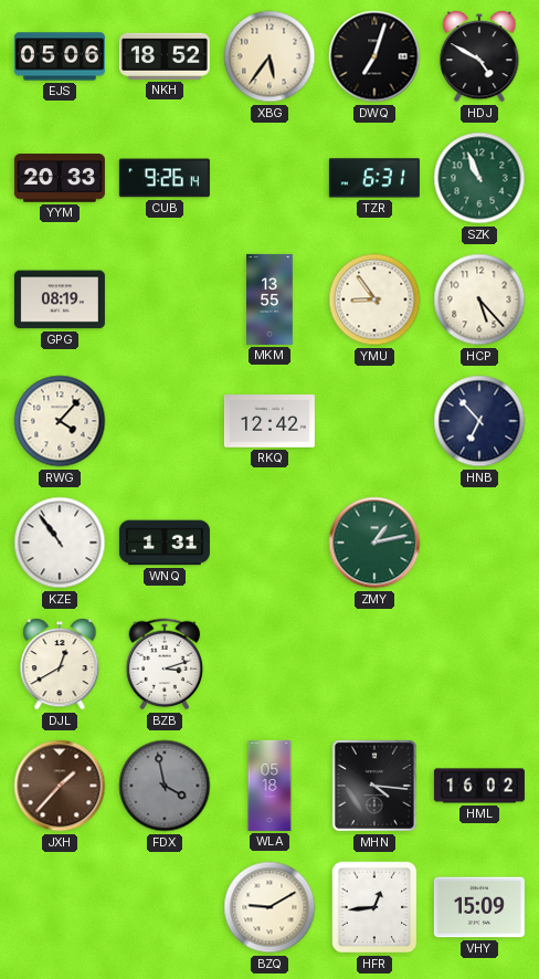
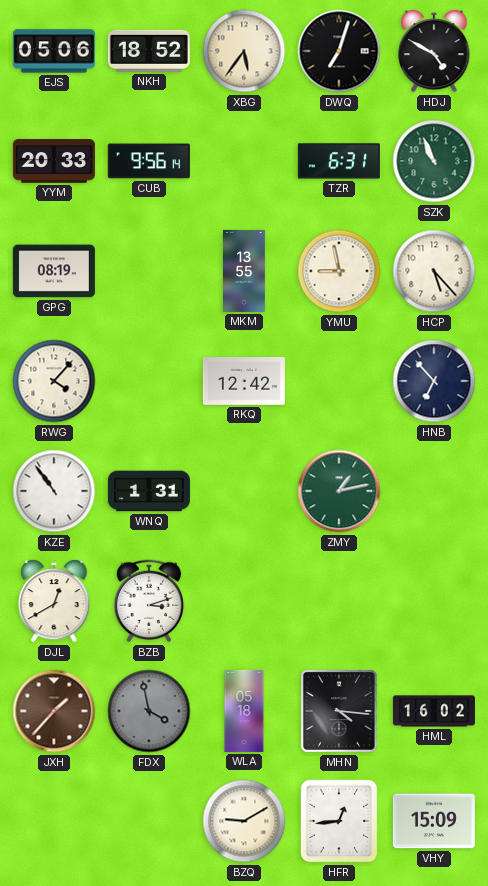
CUB: 9:26 -> 9:56
YMU: 8:54 -> 8:58
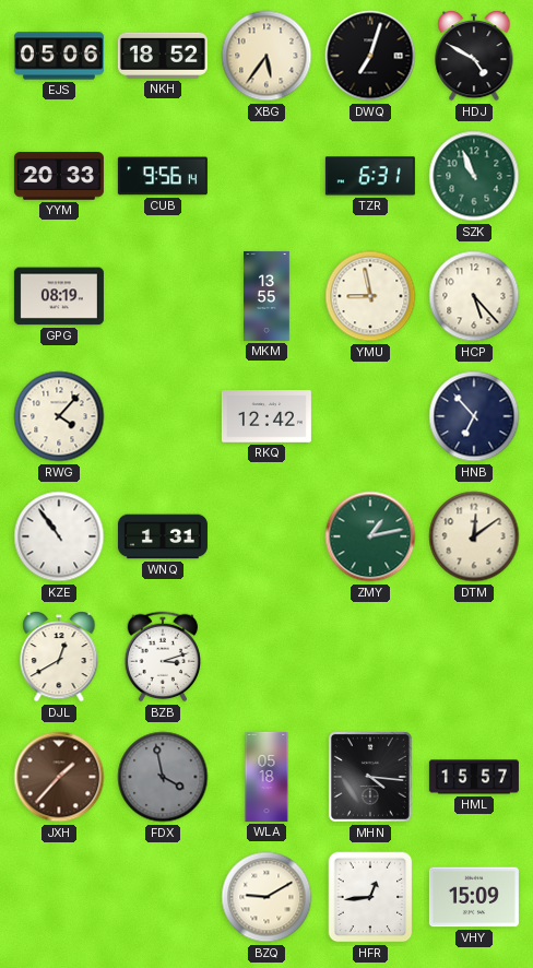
DTM: none -> 12:09
HML: 16:02 -> 15:57
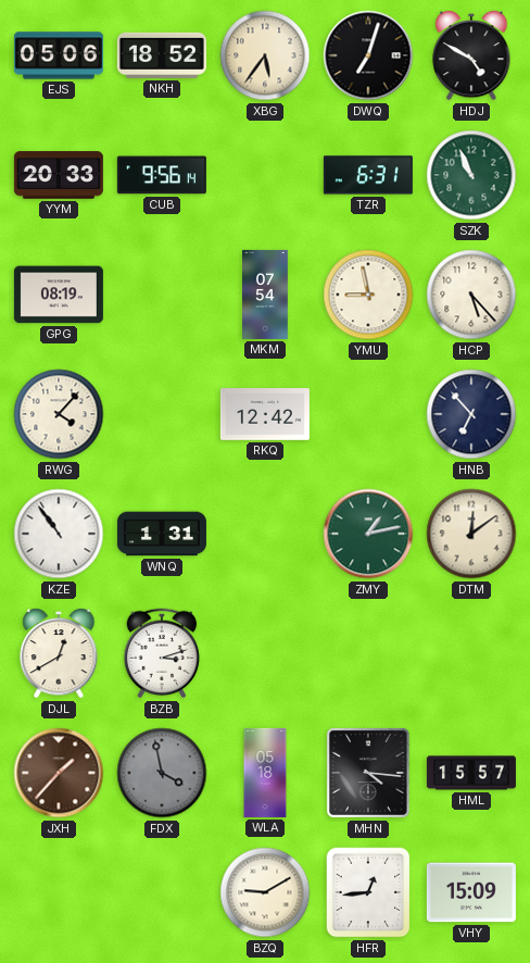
MKM: 13:55 -> 07:54
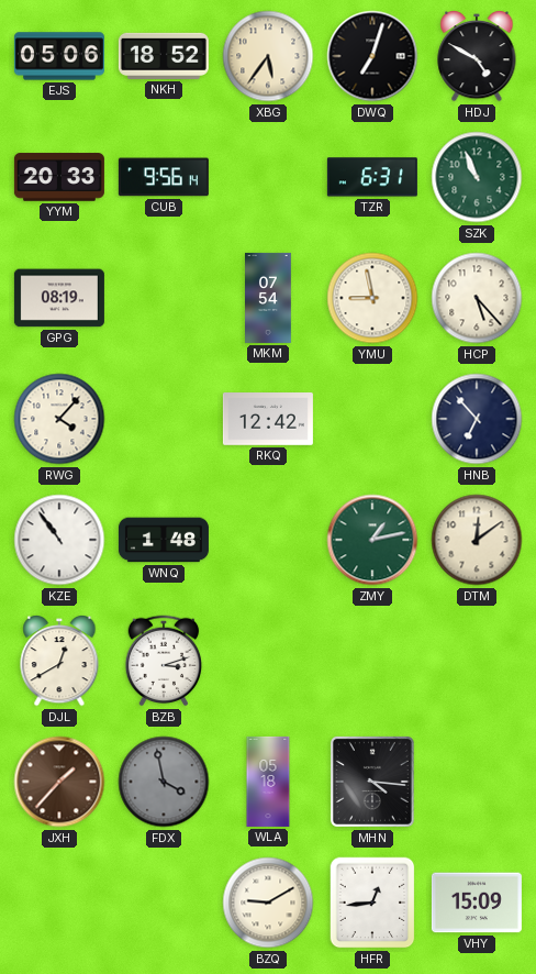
WNQ: 1:31 -> 1:48
HML: 15:57 -> none
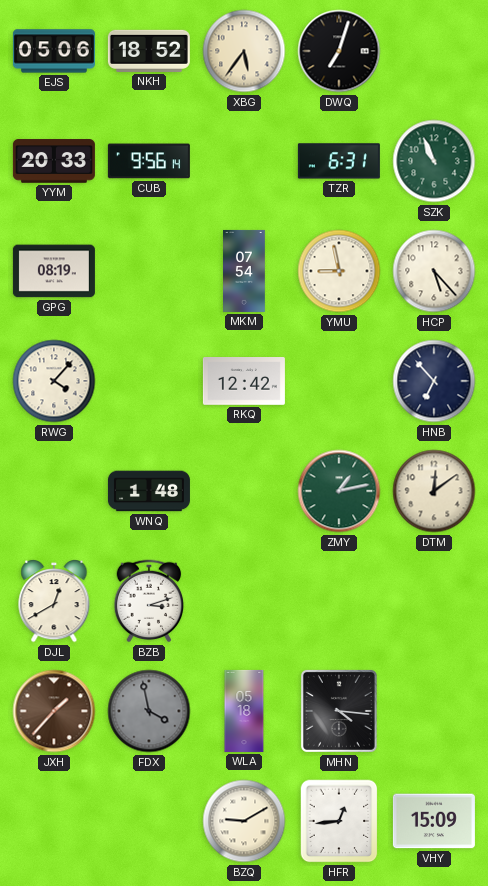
HDJ: 4:50 -> none
KZE: 10:54 -> none
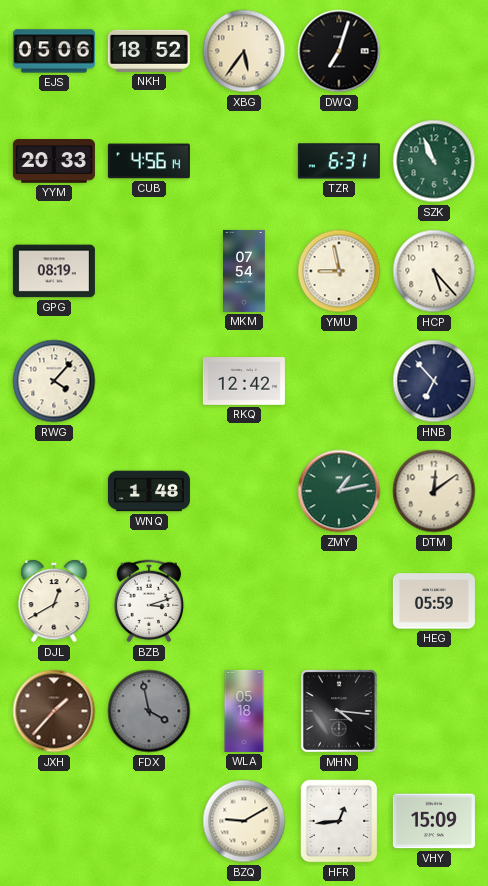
CUB: 9:56 -> 4:56
HEG: none -> 05:59
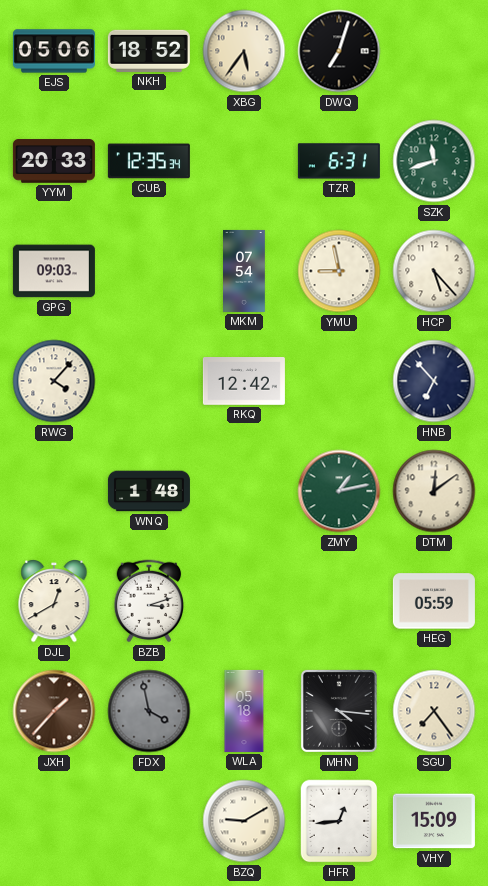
CUB: 4:56 -> 12:35
SZK: 10:56 -> 11:42
GPG: 08:19 -> 09:03
SGU: none -> 7:24
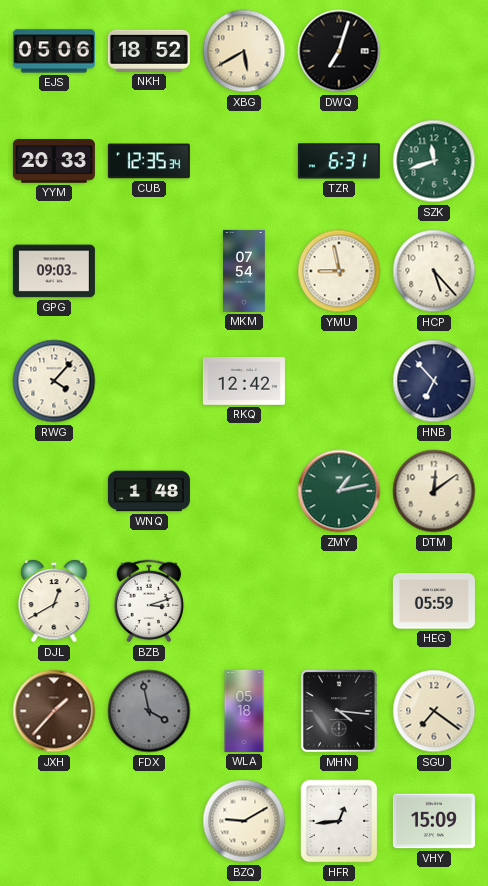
XBG: 5:36 -> 5:40
SGU: 7:24 -> 7:21
